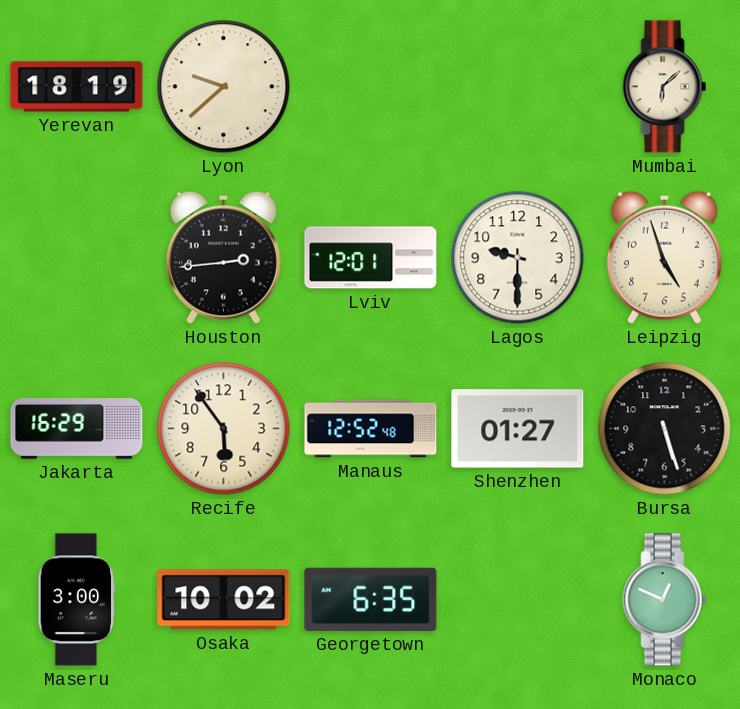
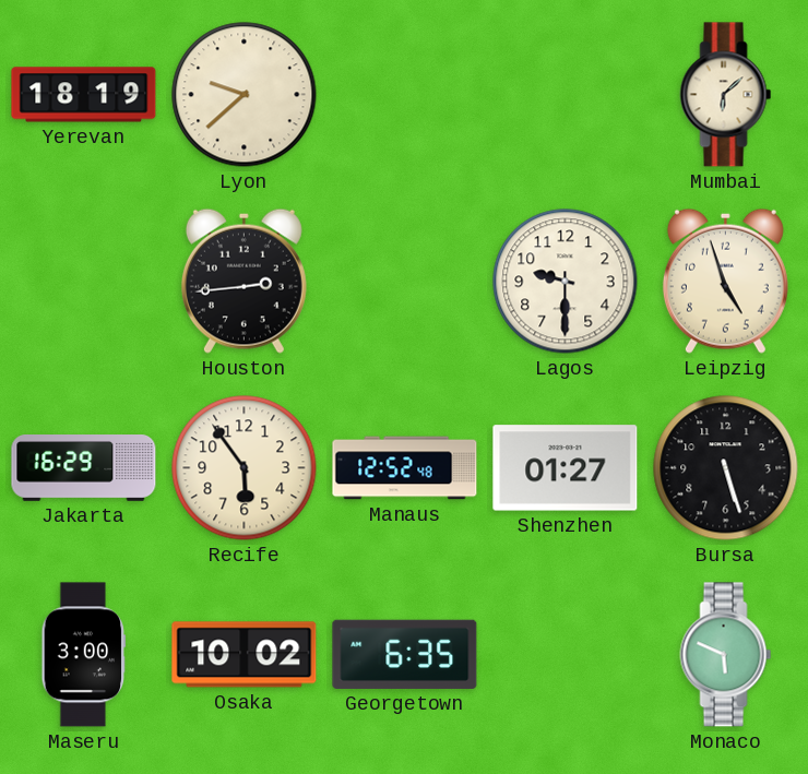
Lviv: 12:01 -> none
Monaco: 12:49 -> 5:49
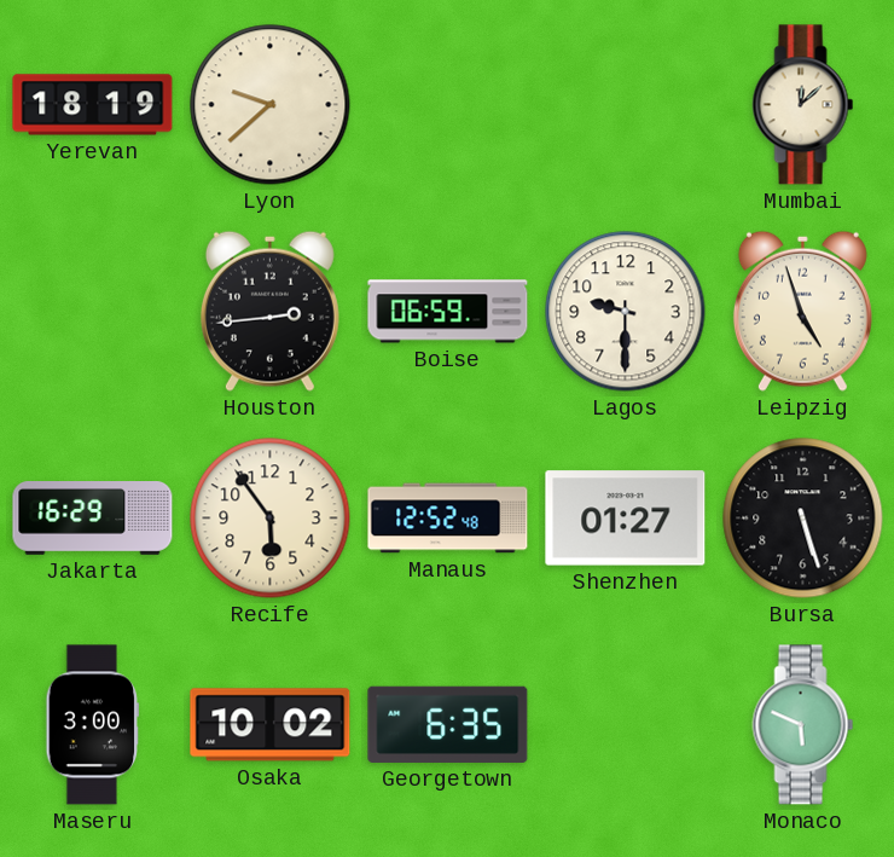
Mumbai: 6:08 -> 12:08
Boise: none -> 06:59
